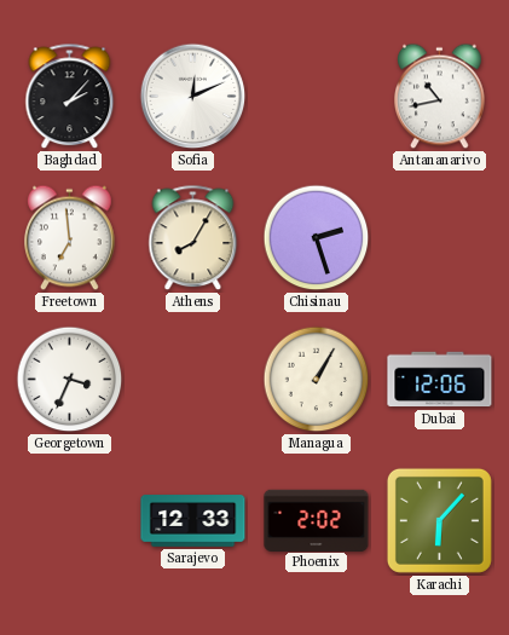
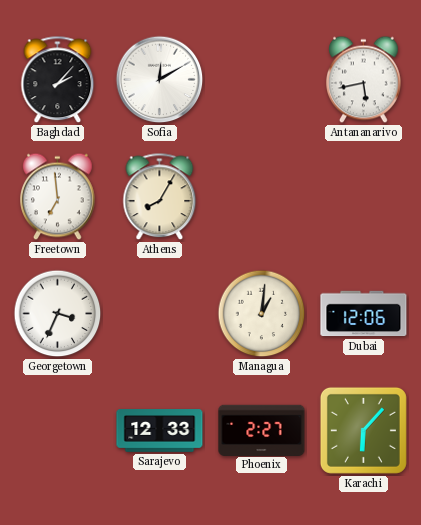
Sofia: 12:11 -> 12:10
Antananarivo: 10:43 -> 5:43
Chisinau: 2:27 -> none
Managua: 1:05 -> 1:01
Phoenix: 2:02 -> 2:27
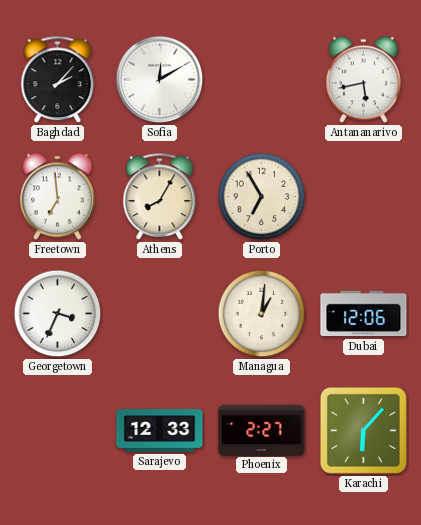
Porto: none -> 6:55
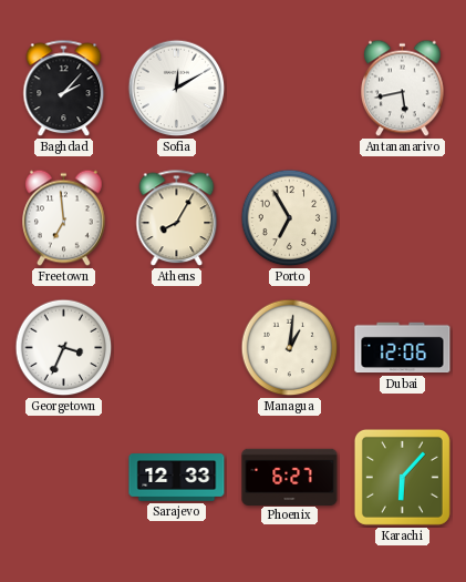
Phoenix: 2:27 -> 6:27
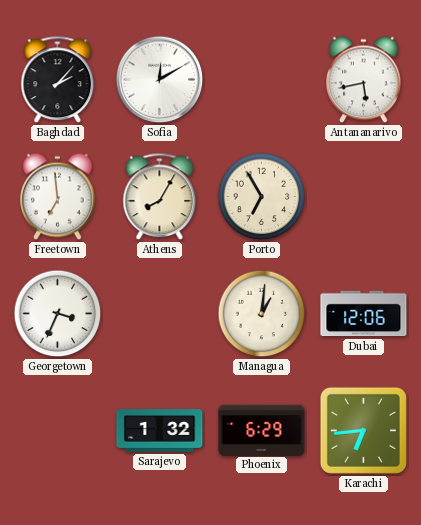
Sarajevo: 12:33 -> 1:32
Phoenix: 6:27 -> 6:29
Karachi: 6:07 -> 6:44
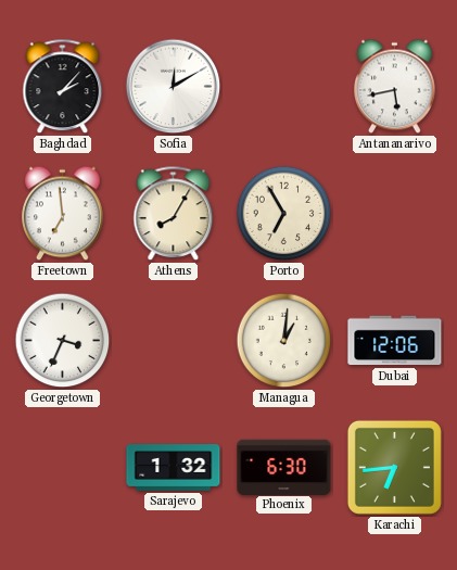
Phoenix: 6:29 -> 6:30
